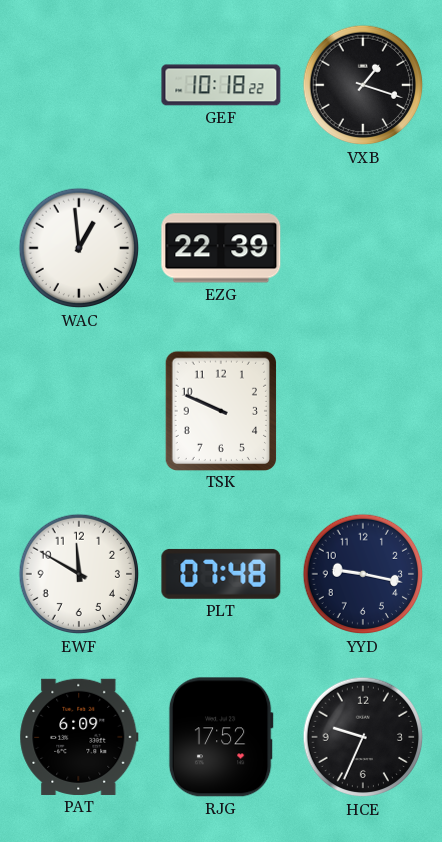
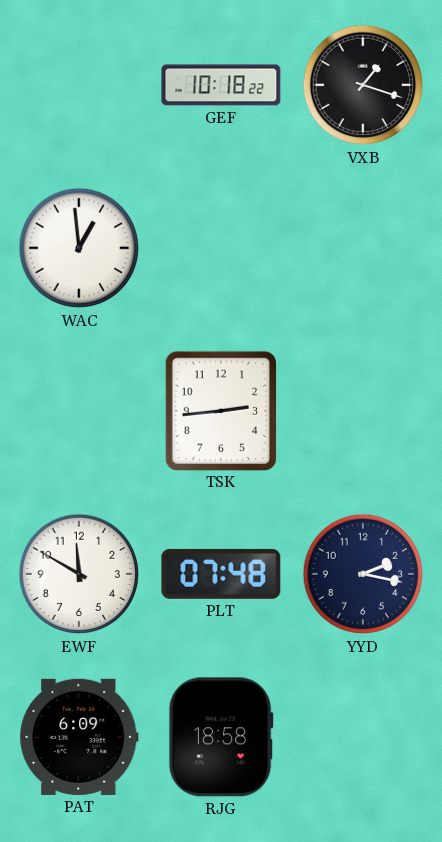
EZG: 22:39 -> none
TSK: 9:49 -> 2:44
YYD: 9:17 -> 2:17
RJG: 17:52 -> 18:58
HCE: 9:34 -> none
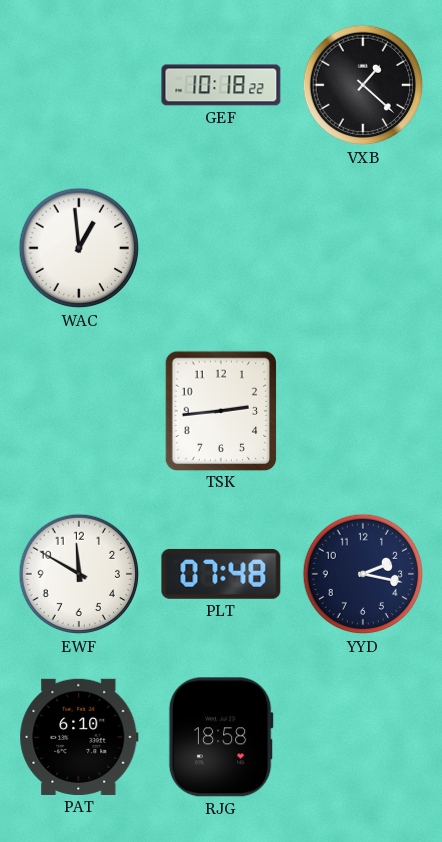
VXB: 1:18 -> 1:22
PAT: 6:09 -> 6:10
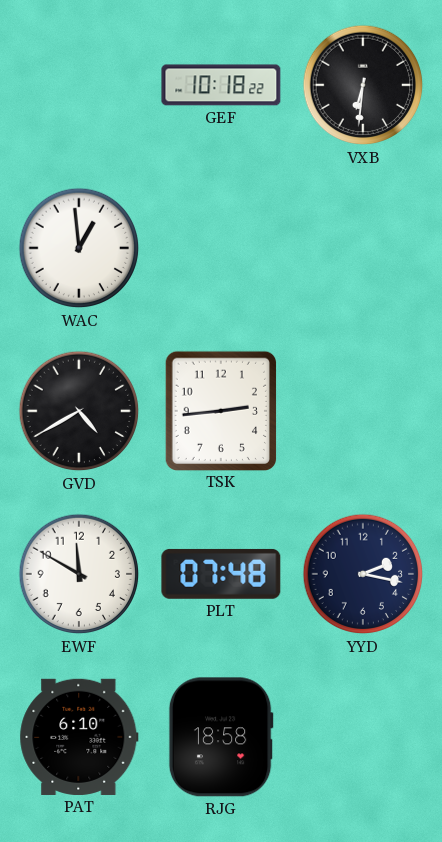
VXB: 1:22 -> 6:31
GVD: none -> 4:40
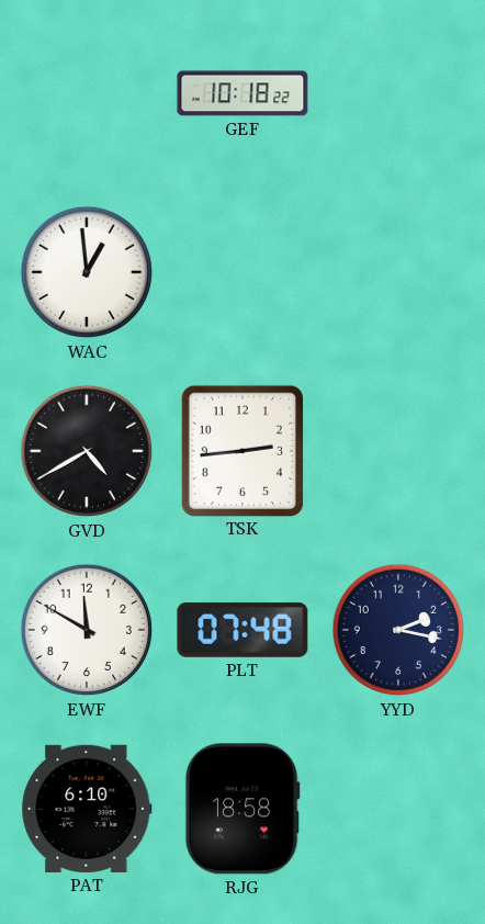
VXB: 6:31 -> none
